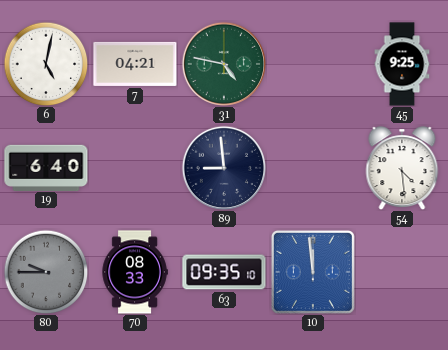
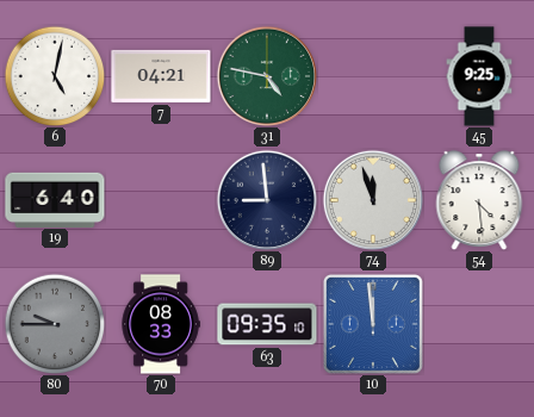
74: none -> 11:57
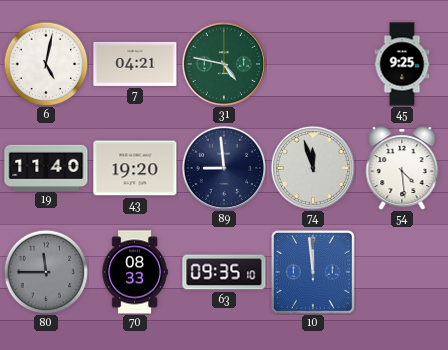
19: 6:40 -> 11:40
43: none -> 19:20
80: 9:45 -> 11:45
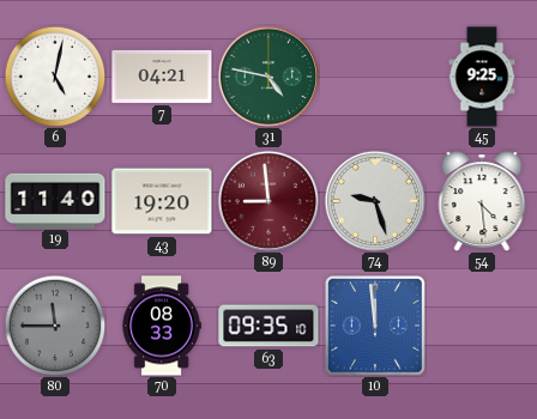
89 dial: navy -> burgundy
74: 11:57 -> 9:27
